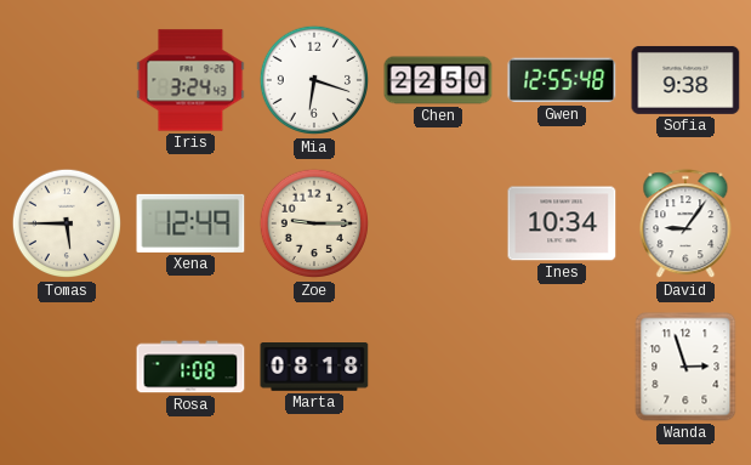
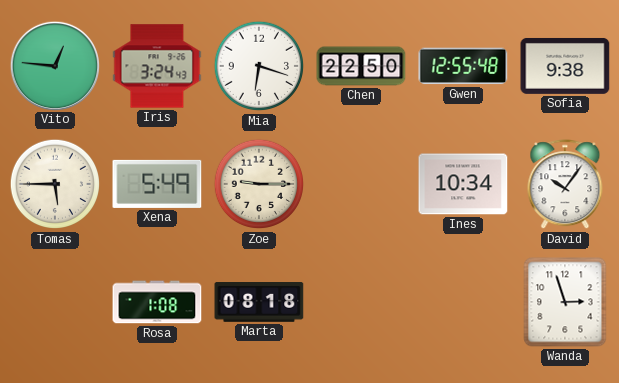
Vito: none -> 12:46
Xena: 12:49 -> 5:49
David: 9:06 -> 10:06
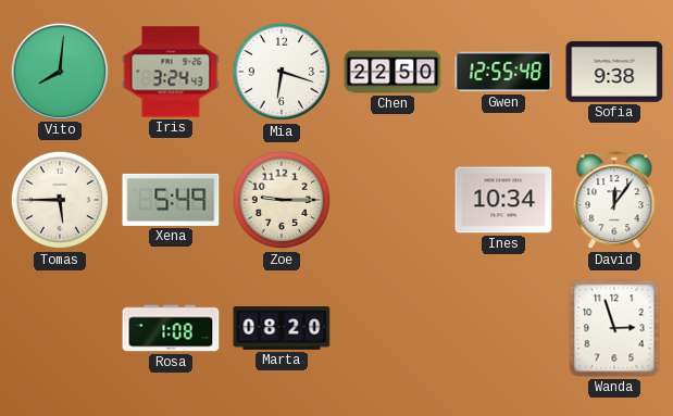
Vito: 12:46 -> 8:01
David: 10:06 -> 12:06
Marta: 08:18 -> 08:20
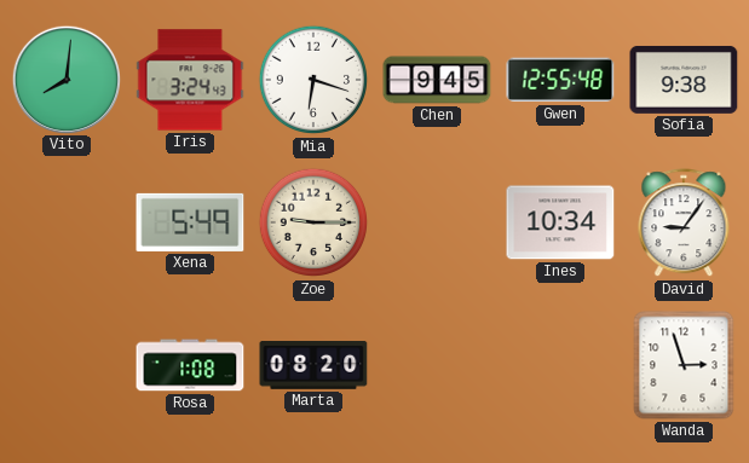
Chen: 22:50 -> 9:45
Tomas: 5:45 -> none
David: 12:06 -> 9:06
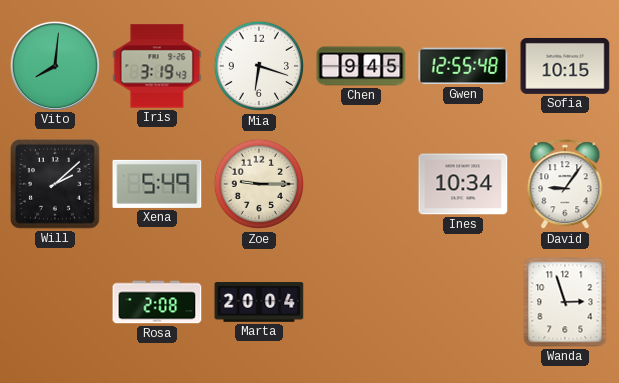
Iris: 3:24 -> 3:19
Sofia: 9:38 -> 10:15
Will: none -> 2:08
Rosa: 1:08 -> 2:08
Marta: 08:20 -> 20:04
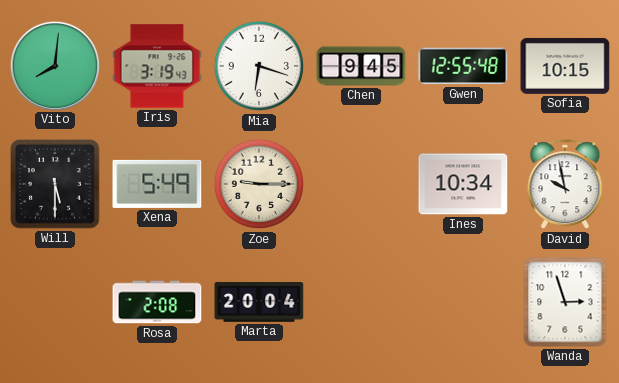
Will: 2:08 -> 5:30
David: 9:06 -> 9:58
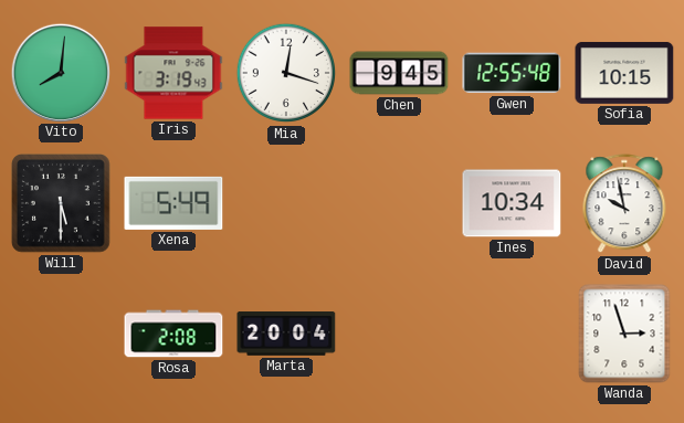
Mia: 6:18 -> 12:18
Zoe: 9:15 -> none
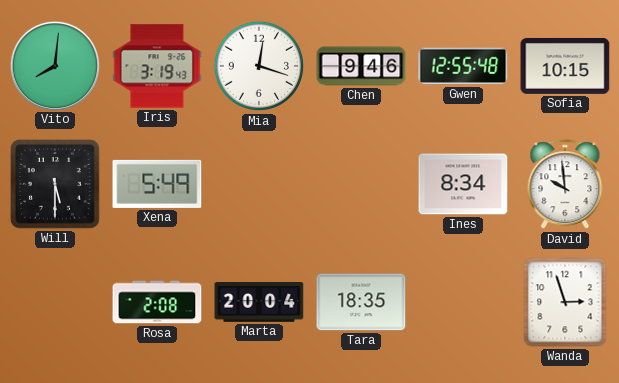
Chen: 9:45 -> 9:46
Ines: 10:34 -> 8:34
David: 9:58 -> 9:59
Tara: none -> 18:35
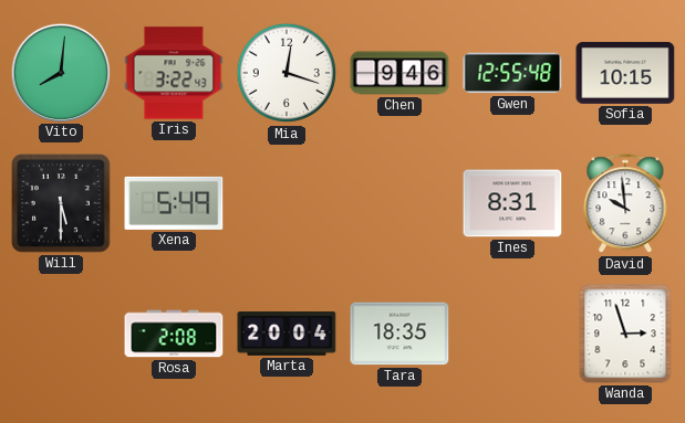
Iris: 3:19 -> 3:22
Ines: 8:34 -> 8:31
